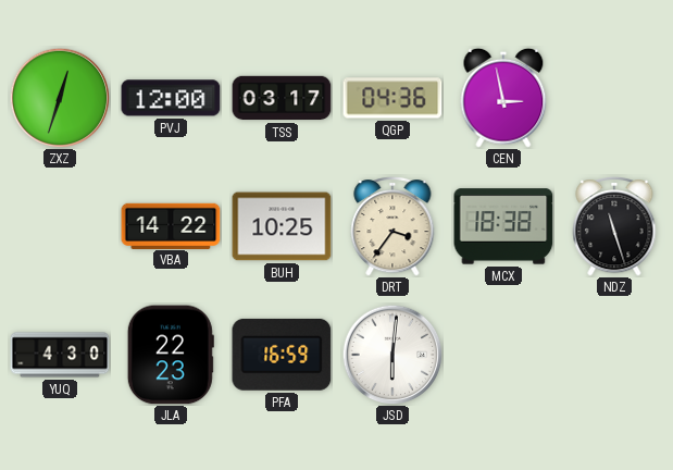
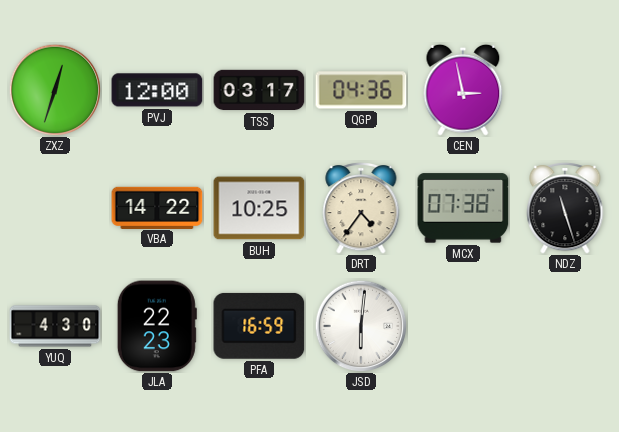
DRT: 3:36 -> 4:36
MCX: 18:38 -> 07:38
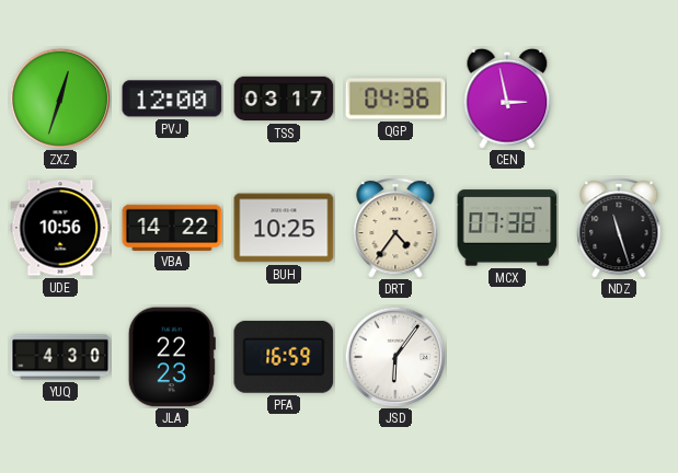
UDE: none -> 10:56
JSD: 6:01 -> 6:06
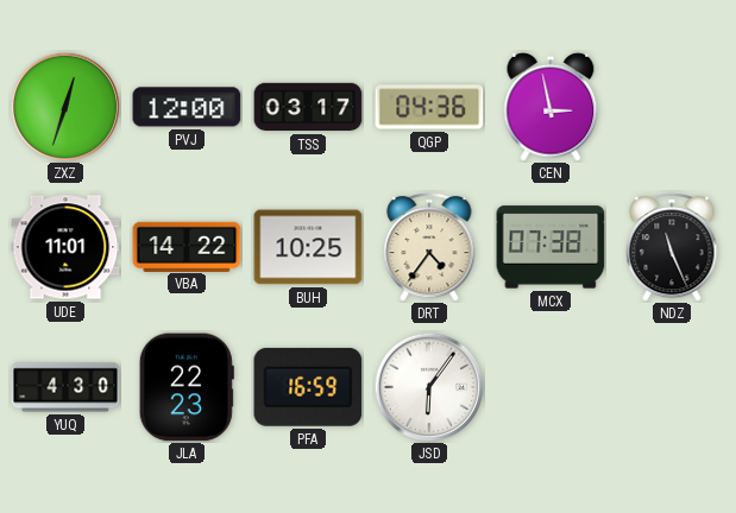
UDE: 10:56 -> 11:01
NDZ: 11:27 -> 11:26
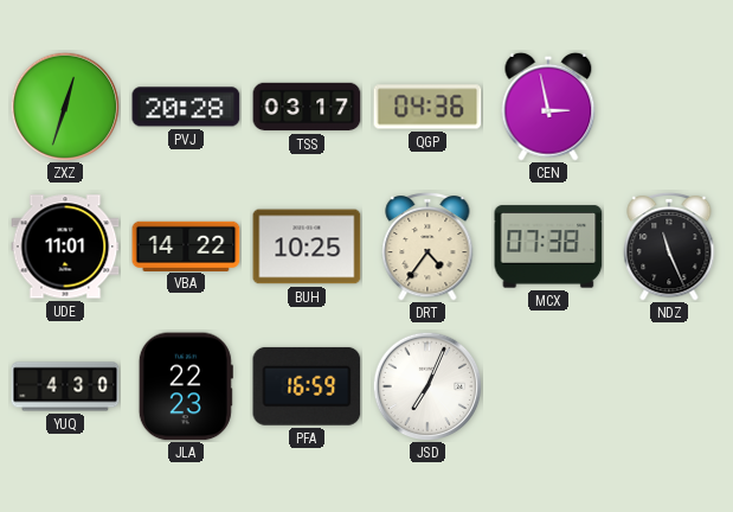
PVJ: 12:00 -> 20:28
JSD: 6:06 -> 7:04
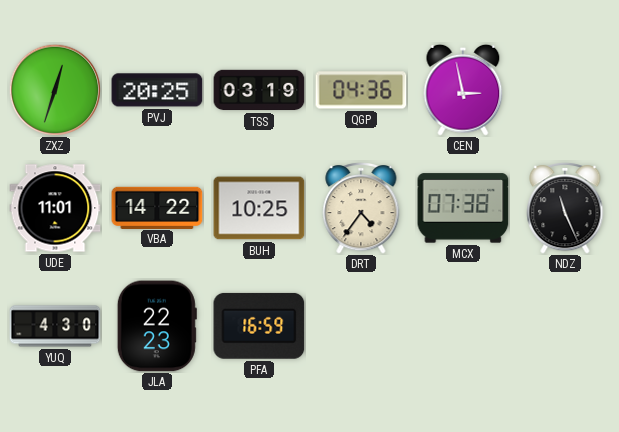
PVJ: 20:28 -> 20:25
TSS: 03:17 -> 03:19
JSD: 7:04 -> none
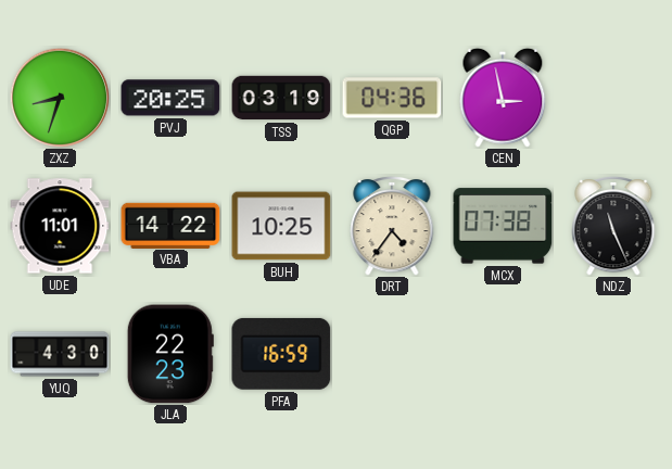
ZXZ: 12:33 -> 8:33
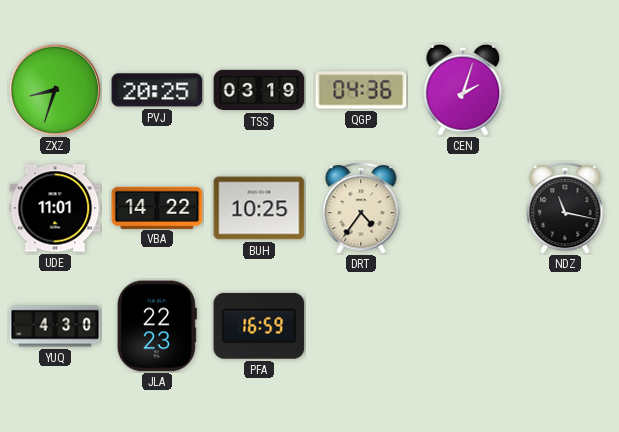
CEN: 2:58 -> 2:03
MCX: 07:38 -> none
NDZ: 11:26 -> 11:17
